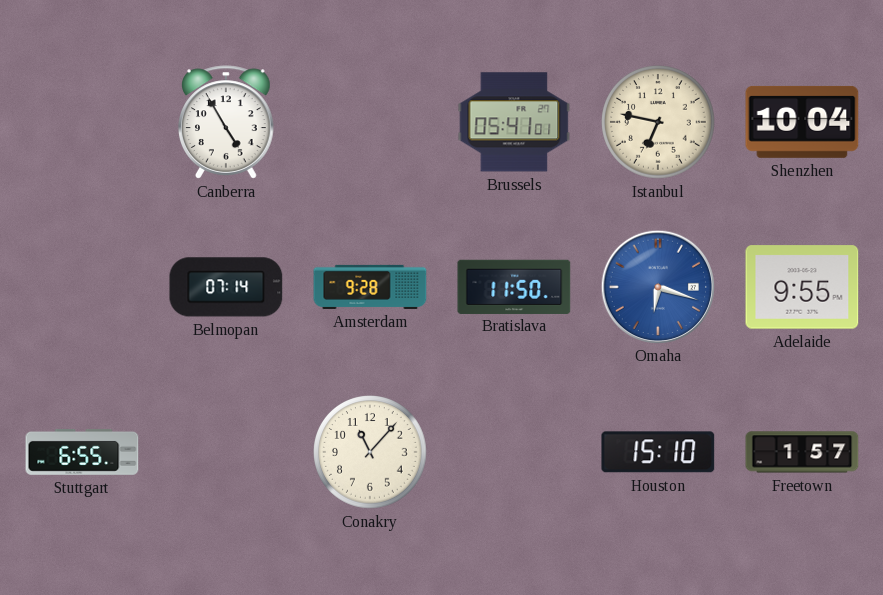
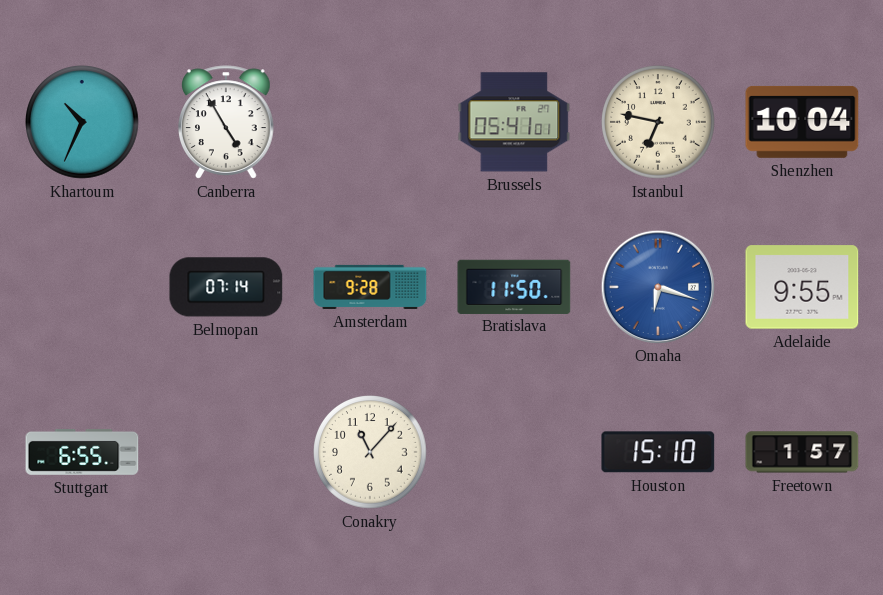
Khartoum: none -> 10:34
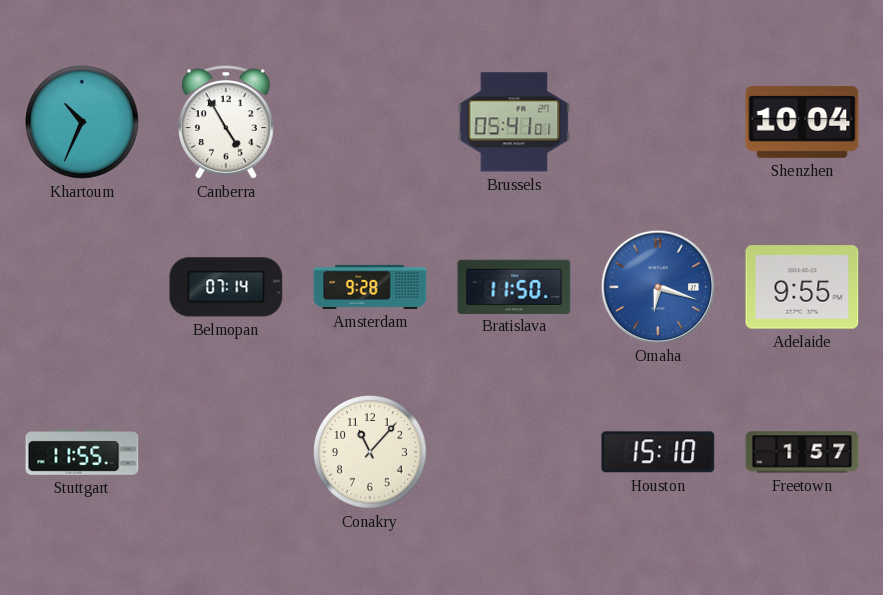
Istanbul: 6:47 -> none
Stuttgart: 6:55 -> 11:55
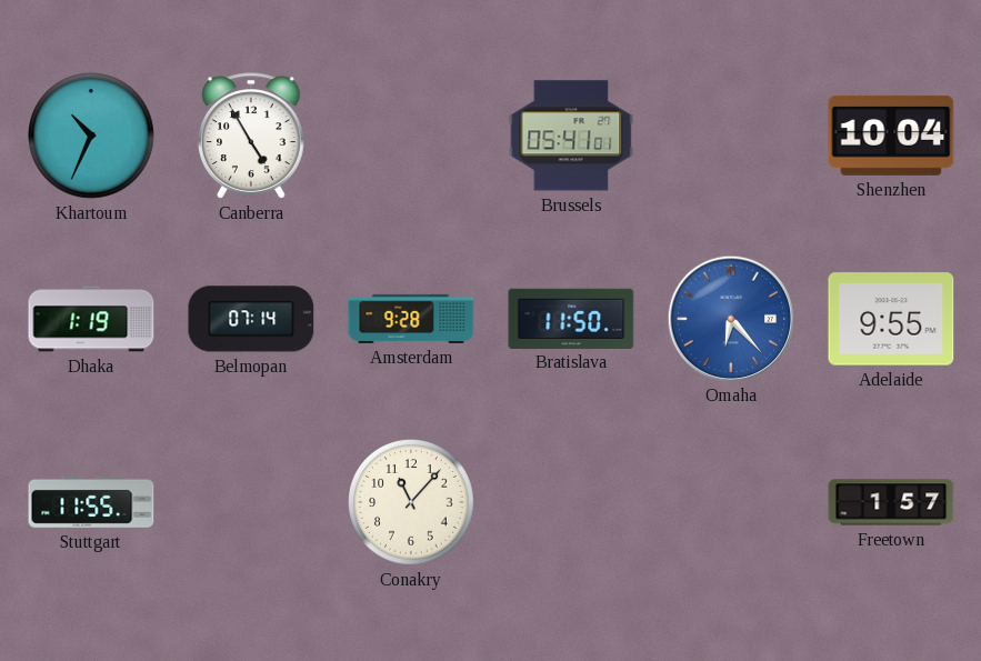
Dhaka: none -> 1:19
Omaha: 6:18 -> 6:23
Houston: 15:10 -> none
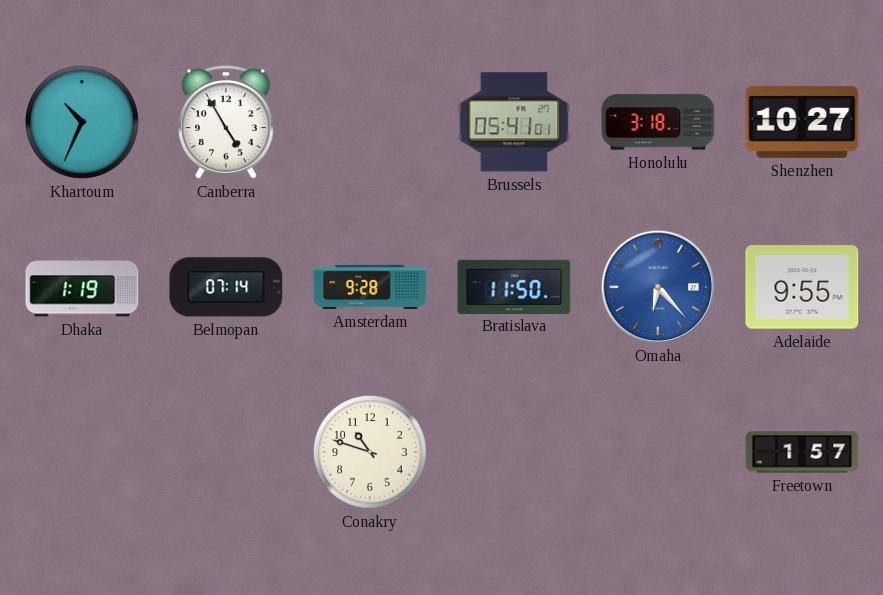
Honolulu: none -> 3:18
Shenzhen: 10:04 -> 10:27
Stuttgart: 11:55 -> none
Conakry: 11:07 -> 10:48
